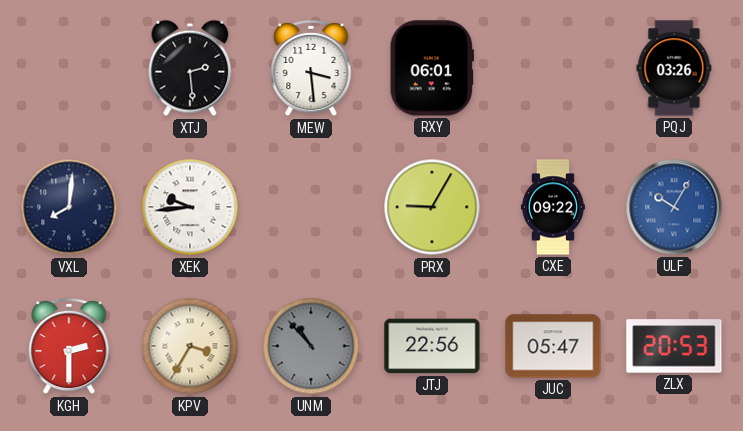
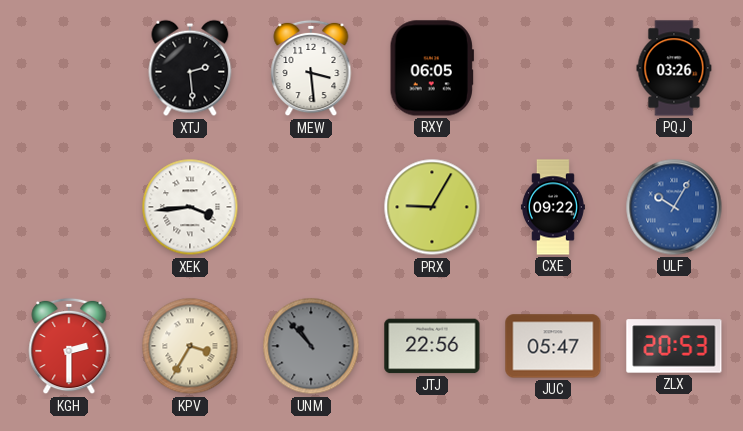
RXY: 06:01 -> 06:05
VXL: 8:01 -> none
XEK: 9:44 -> 3:44
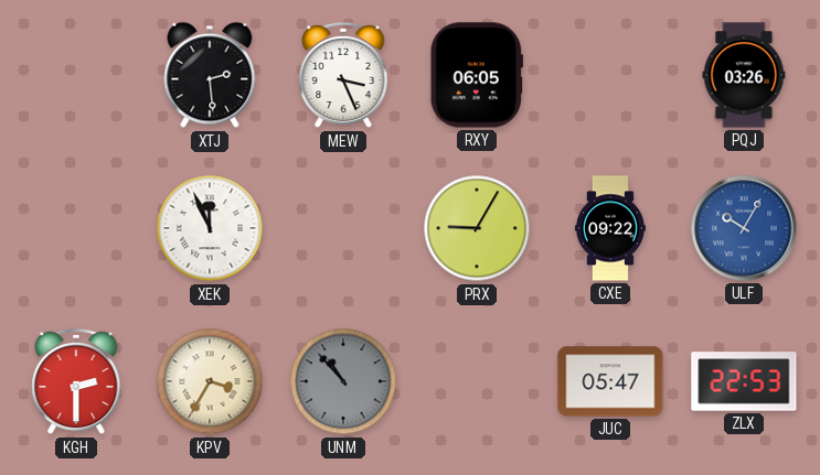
MEW: 3:29 -> 3:26
XEK: 3:44 -> 11:56
JTJ: 22:56 -> none
ZLX: 20:53 -> 22:53
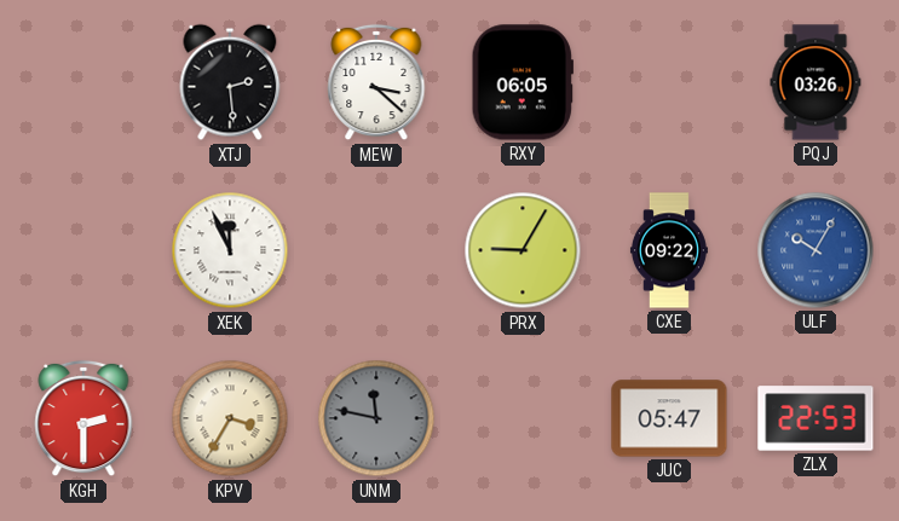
MEW: 3:26 -> 3:22
UNM: 10:53 -> 11:47
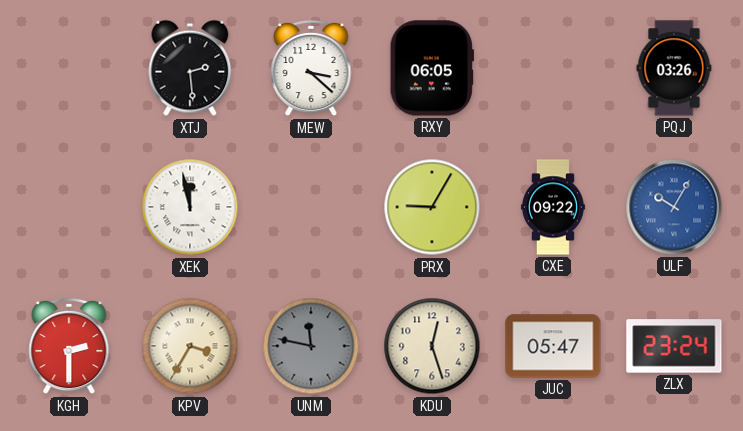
XEK: 11:56 -> 11:58
KDU: none -> 12:27
ZLX: 22:53 -> 23:24
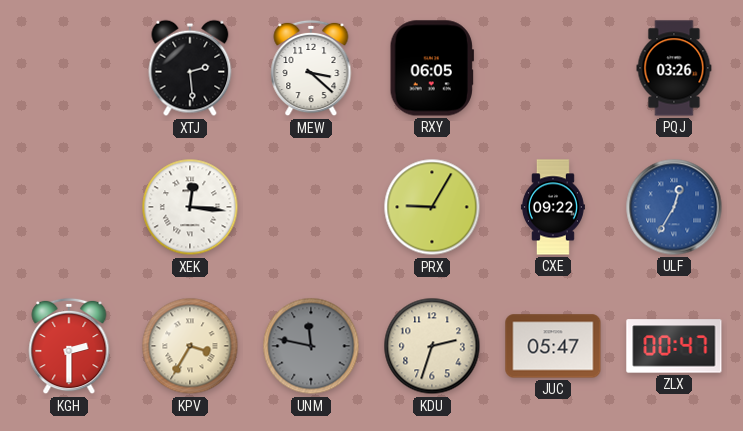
XEK: 11:58 -> 12:16
ULF: 10:05 -> 12:35
KDU: 12:27 -> 2:33
ZLX: 23:24 -> 00:47
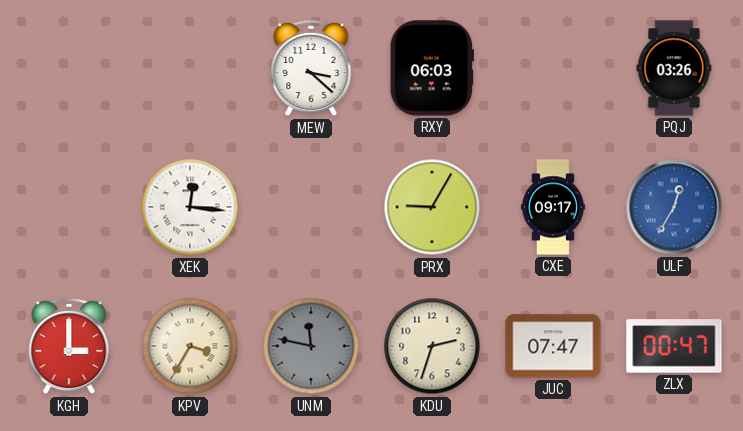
XTJ: 2:29 -> none
RXY: 06:05 -> 06:03
CXE: 09:22 -> 09:17
KGH: 2:30 -> 3:00
JUC: 05:47 -> 07:47
